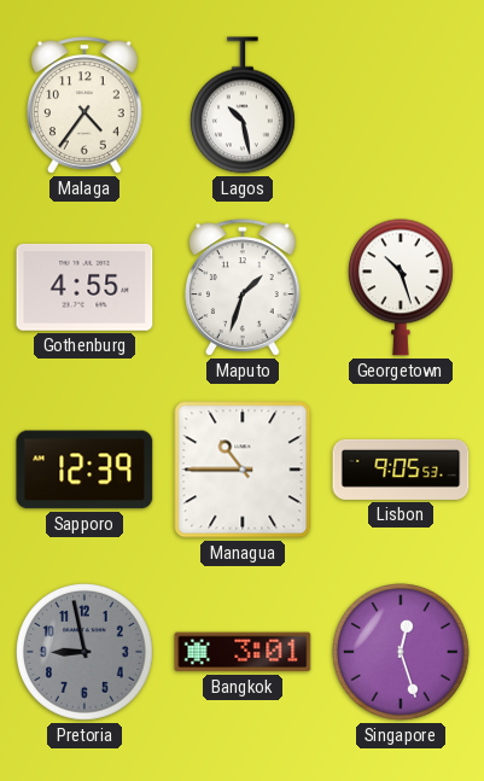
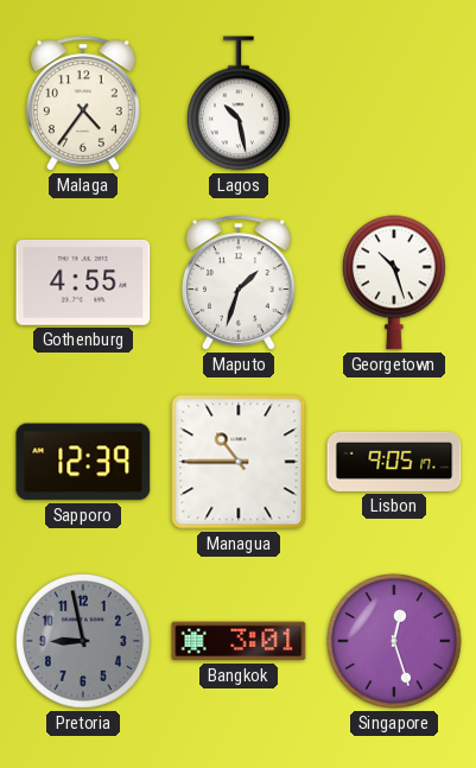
Lisbon: 9:05:53 -> 9:05:17
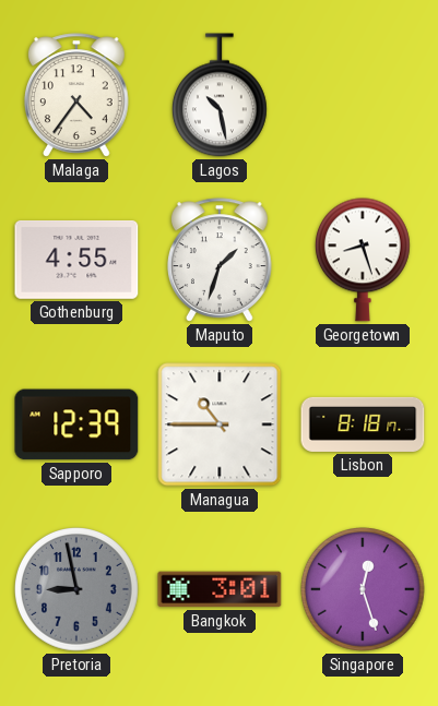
Georgetown: 10:27 -> 8:27
Lisbon: 9:05 -> 8:18
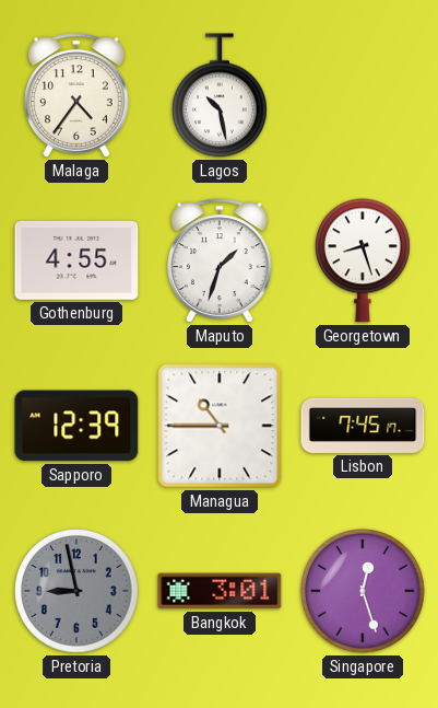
Lisbon: 8:18 -> 7:45
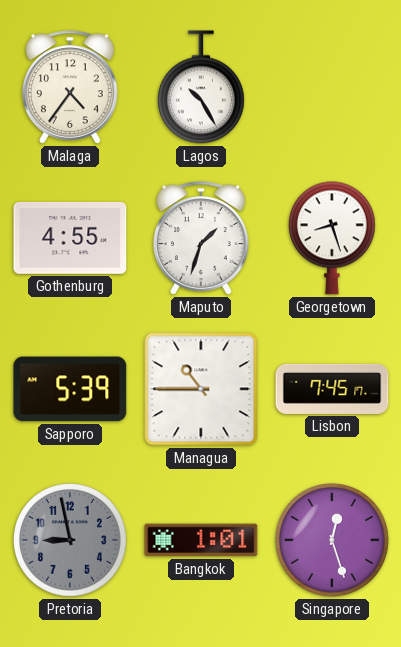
Lagos: 10:28 -> 10:25
Sapporo: 12:39 -> 5:39
Bangkok: 3:01 -> 1:01
